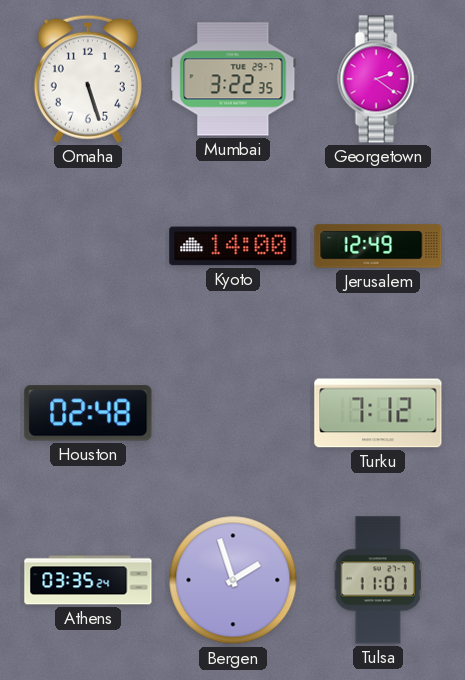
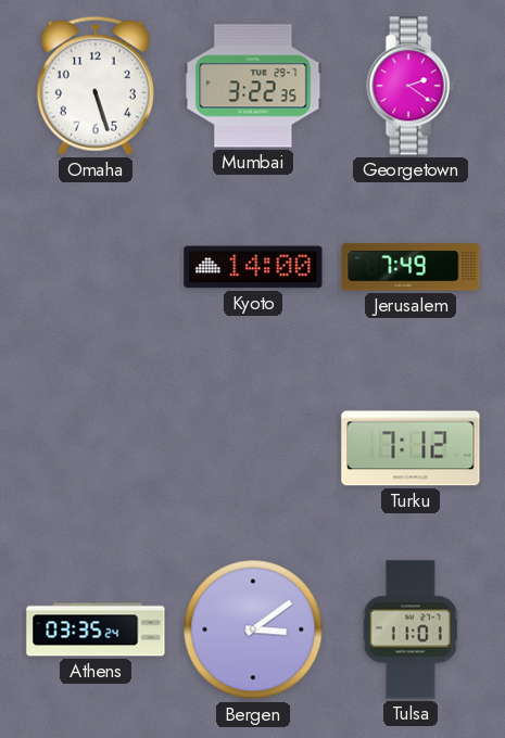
Jerusalem: 12:49 -> 7:49
Houston: 02:48 -> none
Bergen: 1:57 -> 3:09
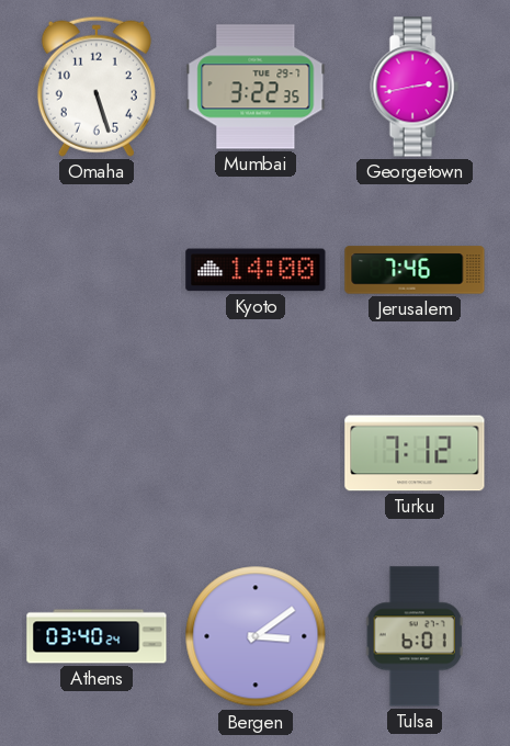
Georgetown: 2:21 -> 2:43
Jerusalem: 7:49 -> 7:46
Athens: 03:35 -> 03:40
Tulsa: 11:01 -> 6:01
